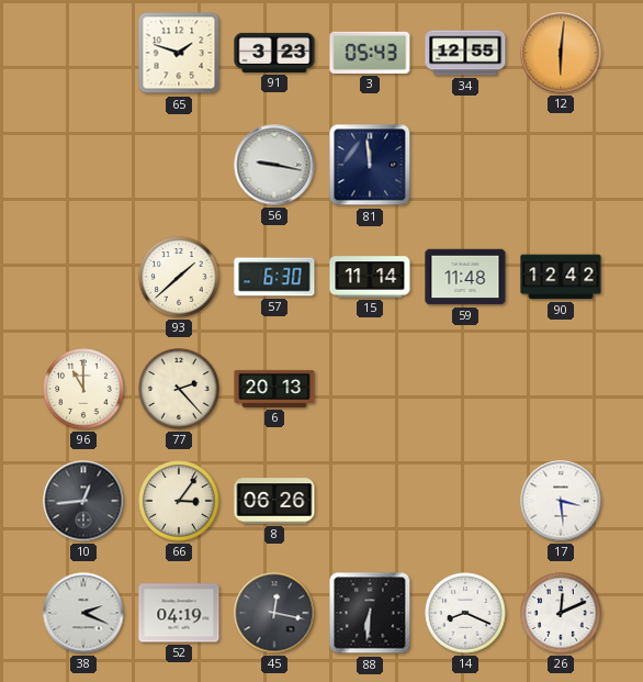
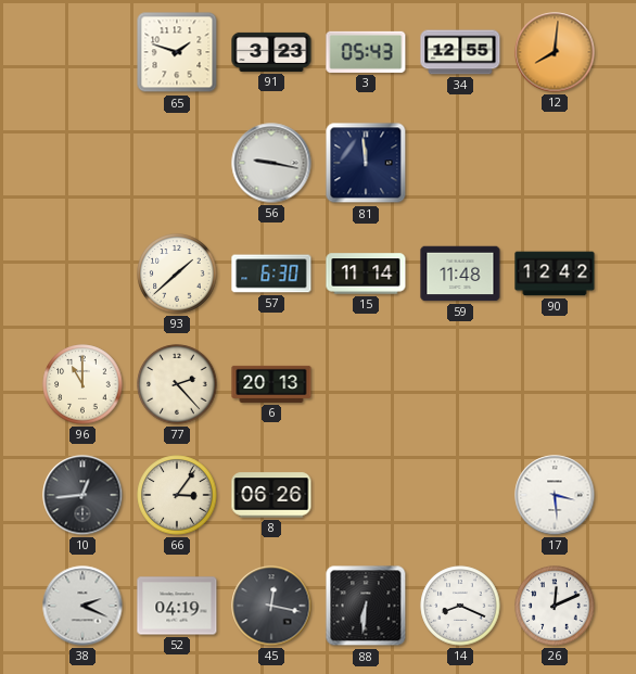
12: 6:01 -> 8:01
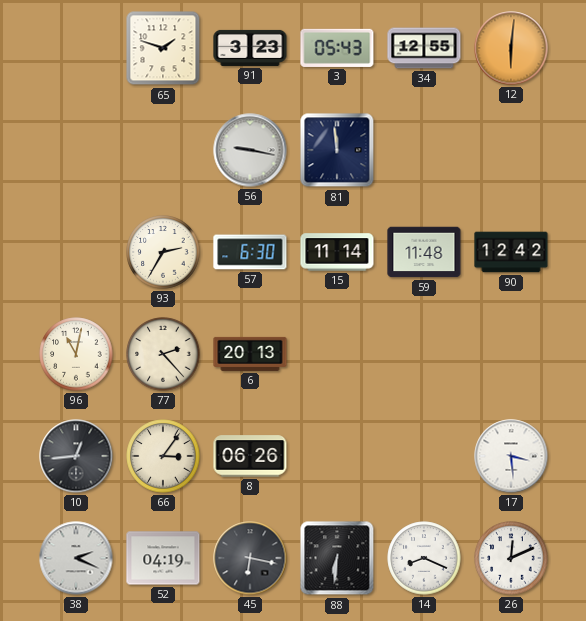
12: 8:01 -> 6:01
93: 1:38 -> 2:35
96: 11:00 -> 11:02
45: 12:17 -> 6:17
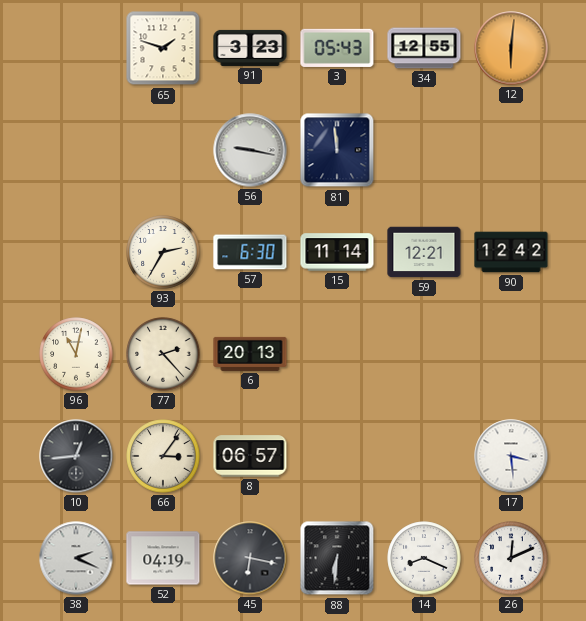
59: 11:48 -> 12:21
8: 06:26 -> 06:57
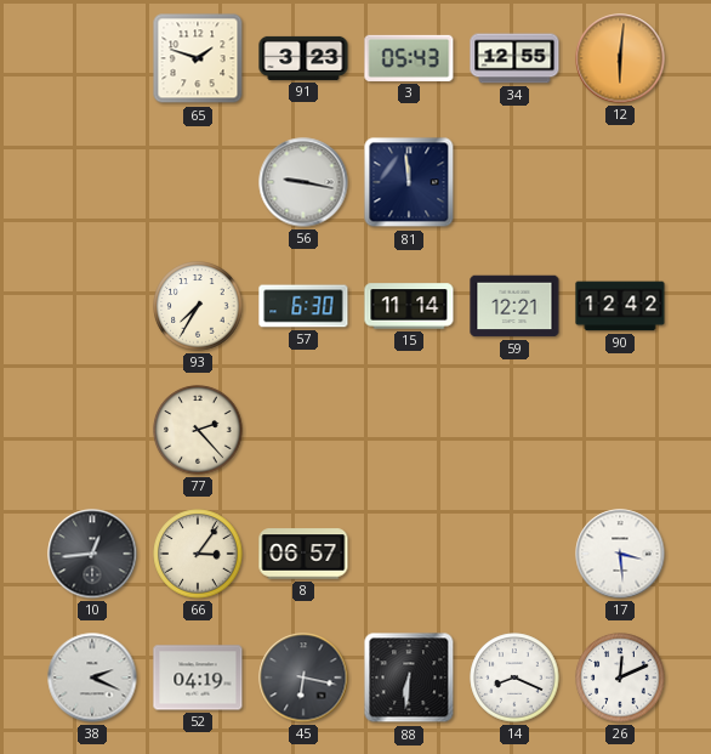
93: 2:35 -> 7:35
96: 11:02 -> none
6: 20:13 -> none
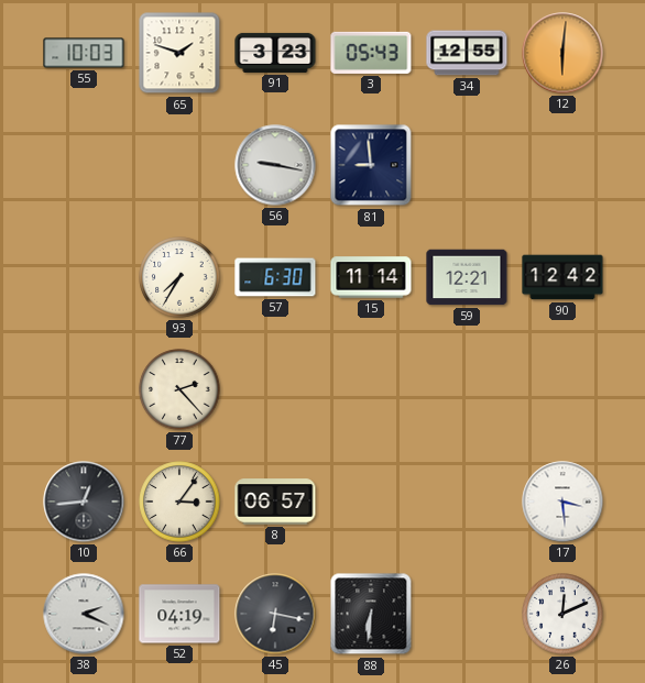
55: none -> 10:03
81: 11:59 -> 8:59
14: 8:19 -> none
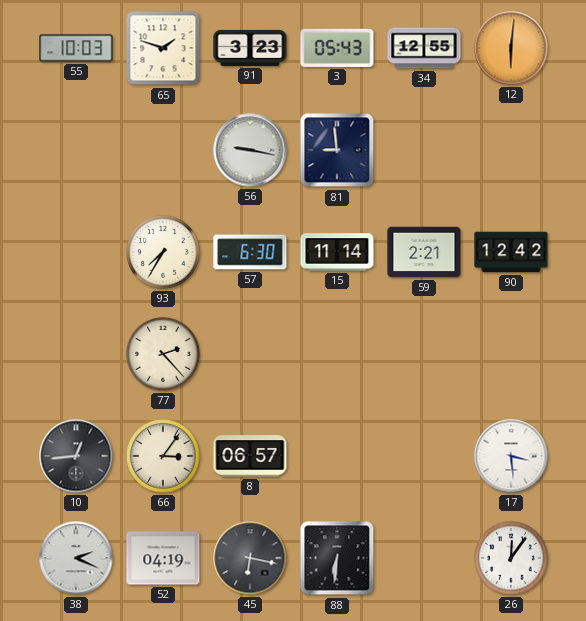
59: 12:21 -> 2:21
26: 12:11 -> 12:06
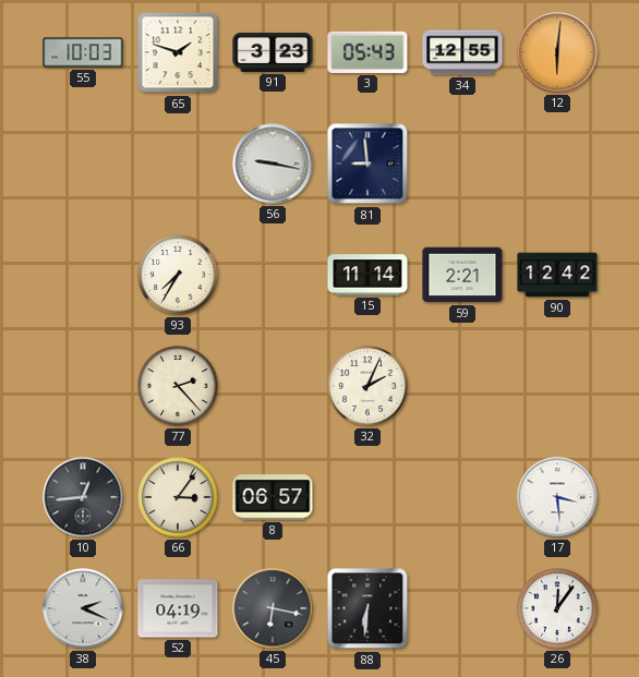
57: 6:30 -> none
32: none -> 2:04
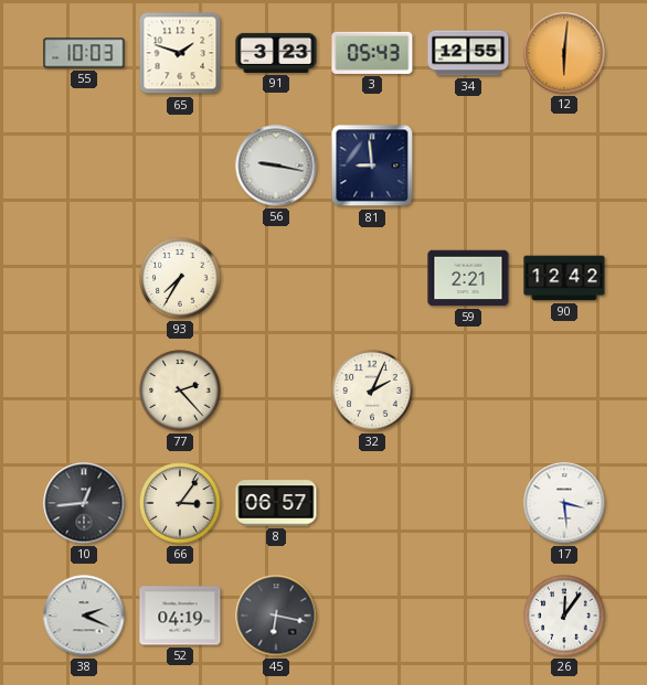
15: 11:14 -> none
88: 6:31 -> none
